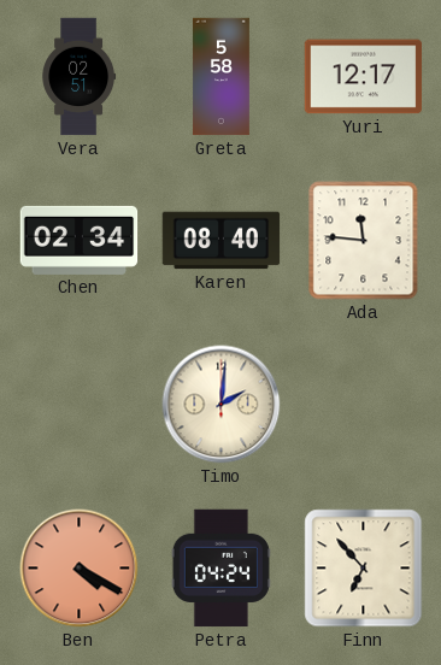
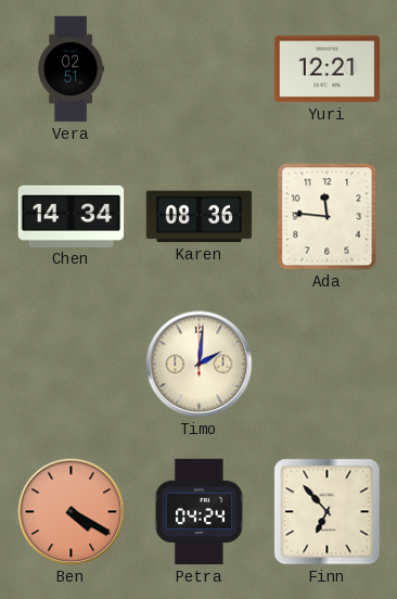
Greta: 5:58 -> none
Yuri: 12:17 -> 12:21
Chen: 02:34 -> 14:34
Karen: 08:40 -> 08:36
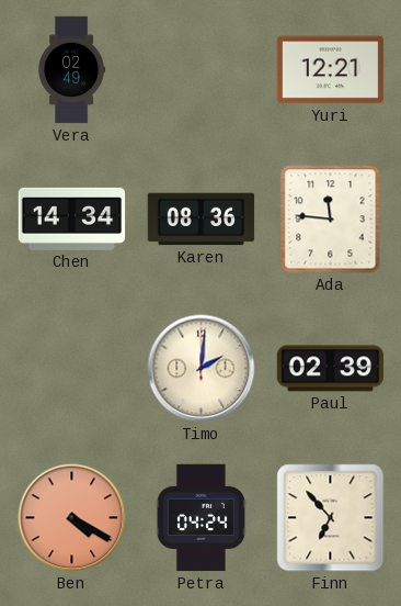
Vera: 02:51 -> 02:49
Paul: none -> 02:39
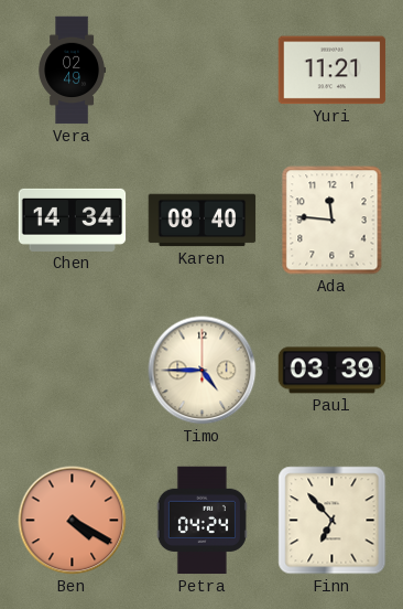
Yuri: 12:21 -> 11:21
Karen: 08:36 -> 08:40
Timo: 2:01 -> 4:45
Paul: 02:39 -> 03:39
